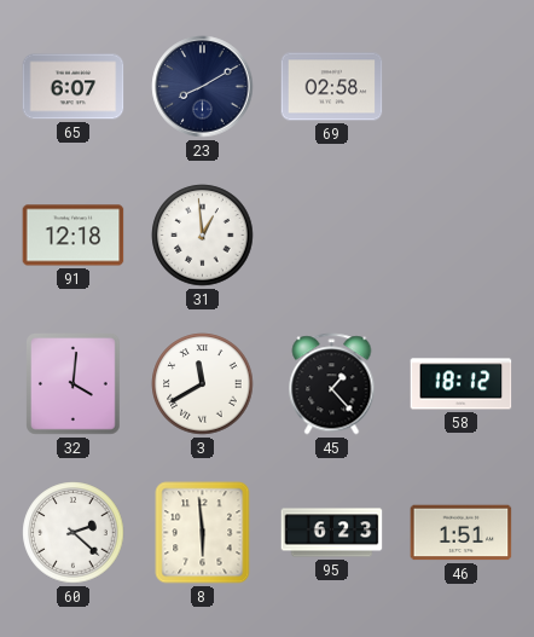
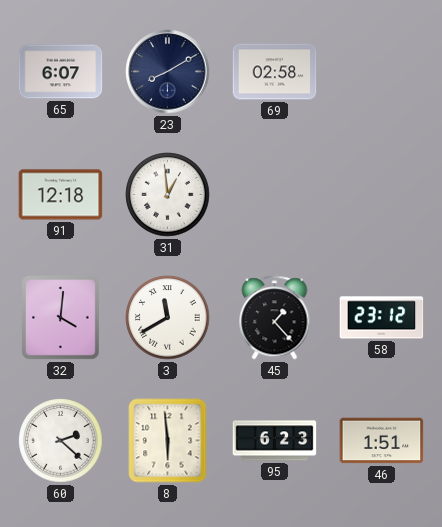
58: 18:12 -> 23:12
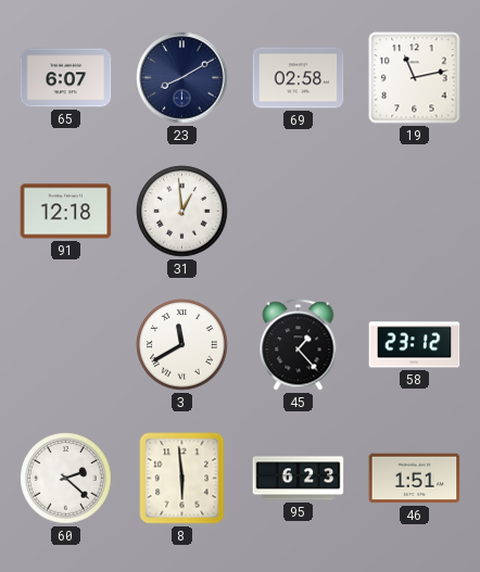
19: none -> 11:13
32: 4:01 -> none
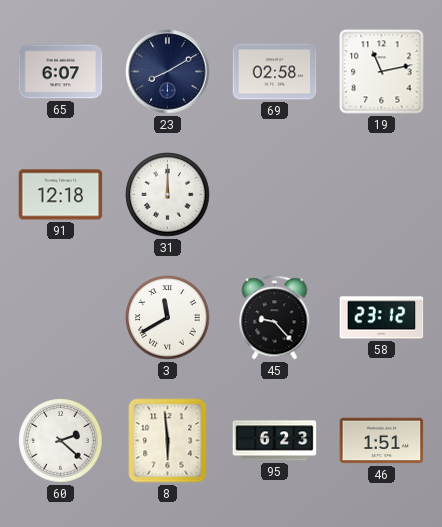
31: 12:59 -> 12:00
45: 1:23 -> 9:23
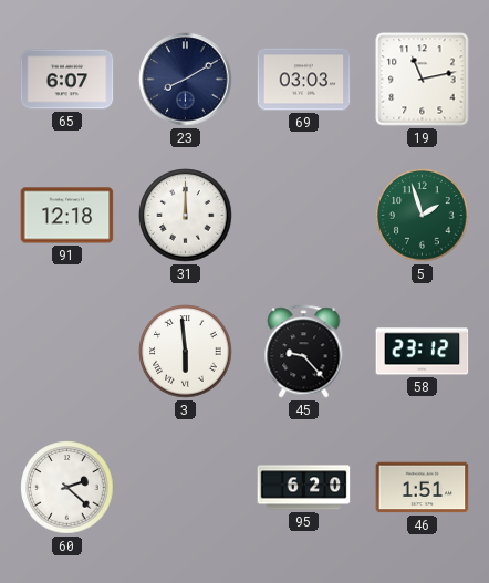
69: 02:58 -> 03:03
5: none -> 1:57
3: 11:40 -> 5:59
8: 5:59 -> none
95: 6:23 -> 6:20
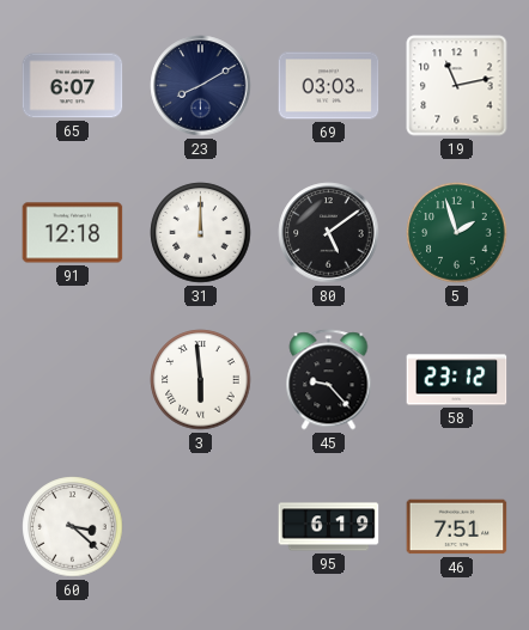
80: none -> 5:09
60: 2:22 -> 3:22
95: 6:20 -> 6:19
46: 1:51 -> 7:51
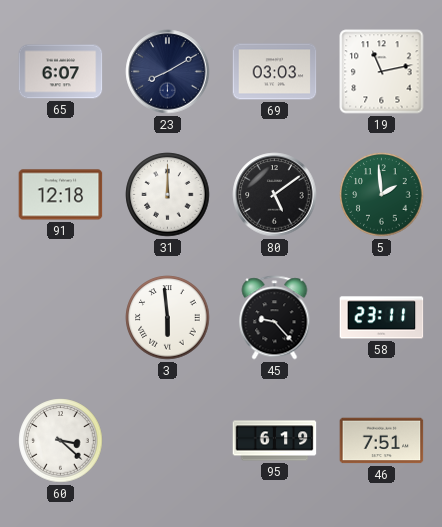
5: 1:57 -> 1:59
58: 23:12 -> 23:11
